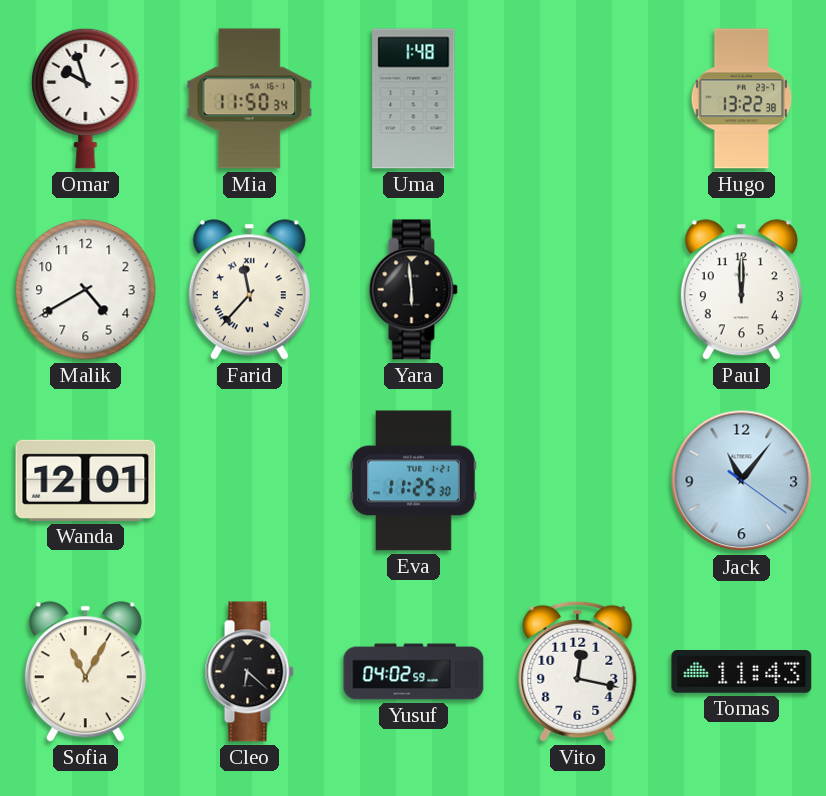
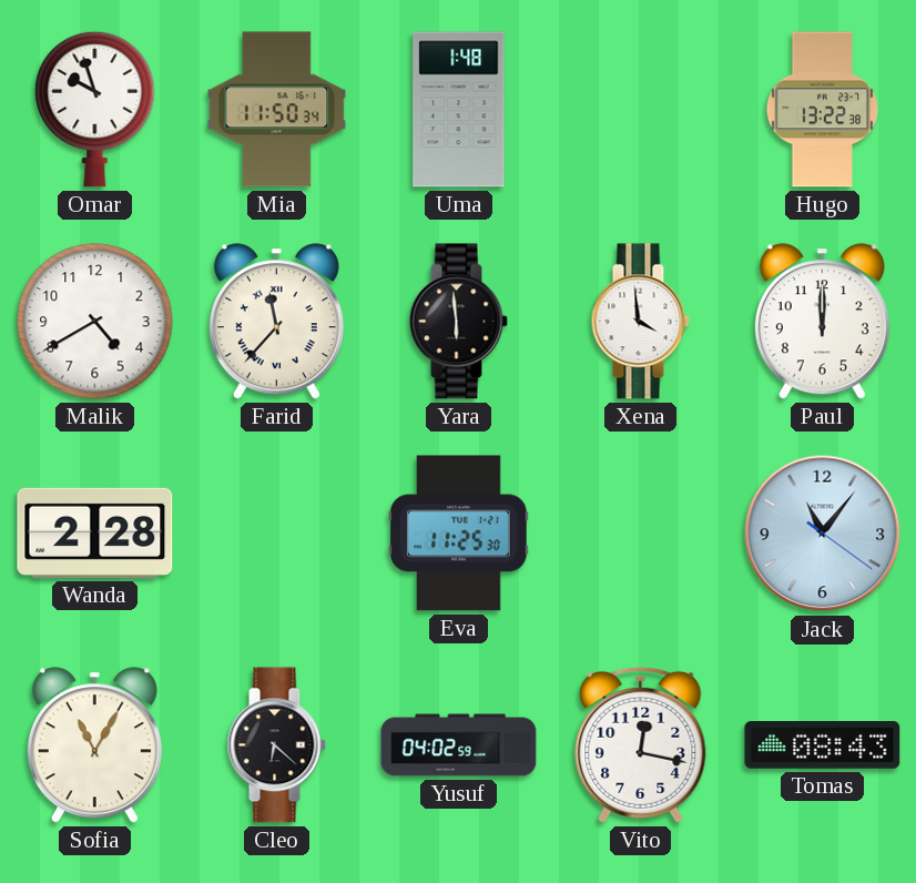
Xena: none -> 3:59
Wanda: 12:01 -> 2:28
Tomas: 11:43 -> 08:43
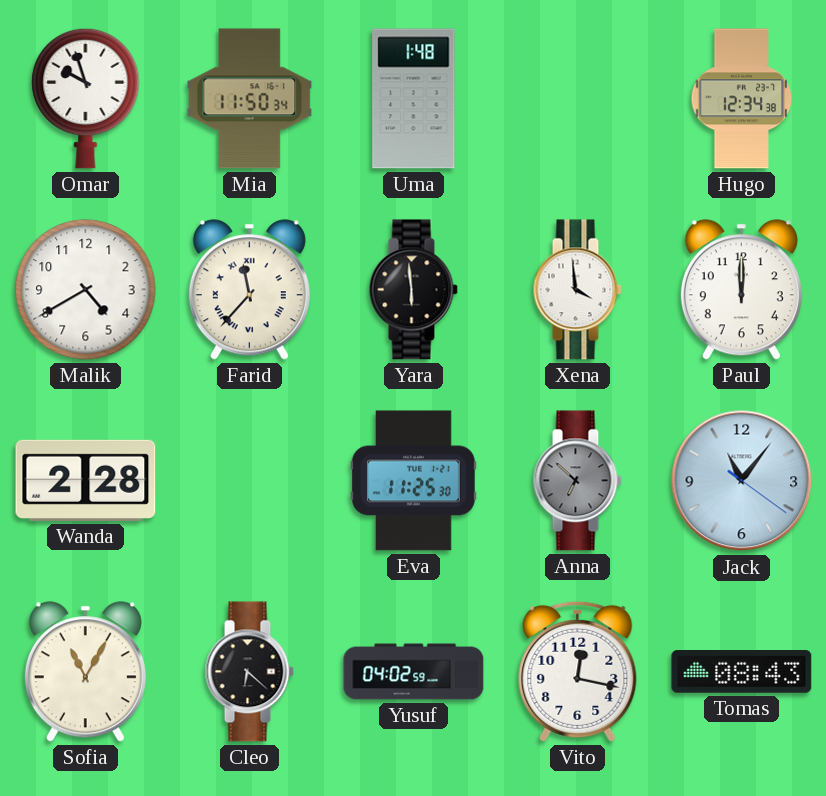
Hugo: 13:22 -> 12:34
Anna: none -> 6:52
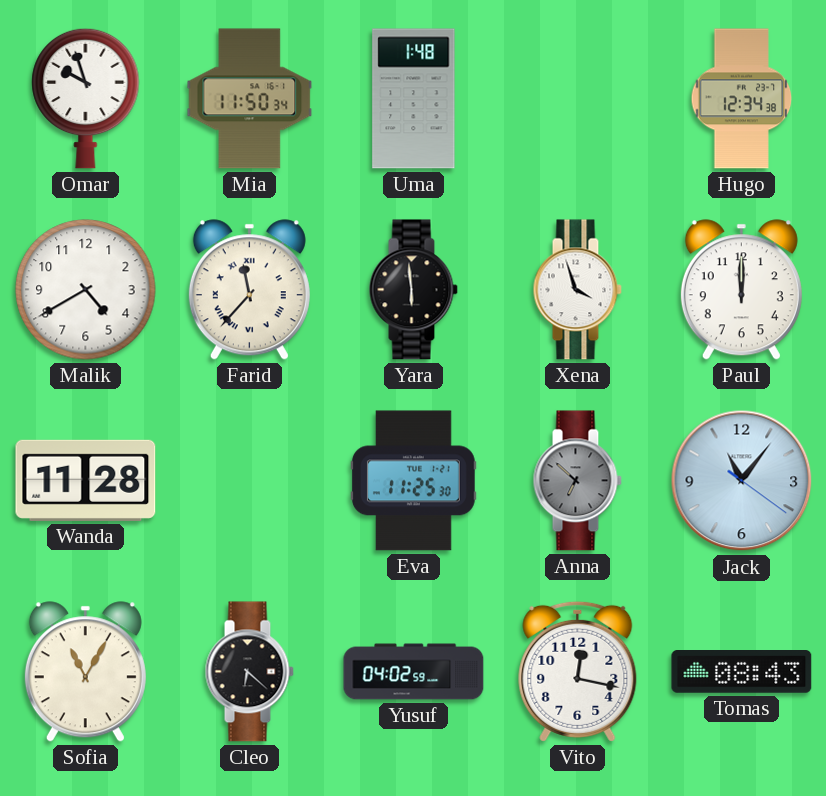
Xena: 3:59 -> 3:57
Wanda: 2:28 -> 11:28
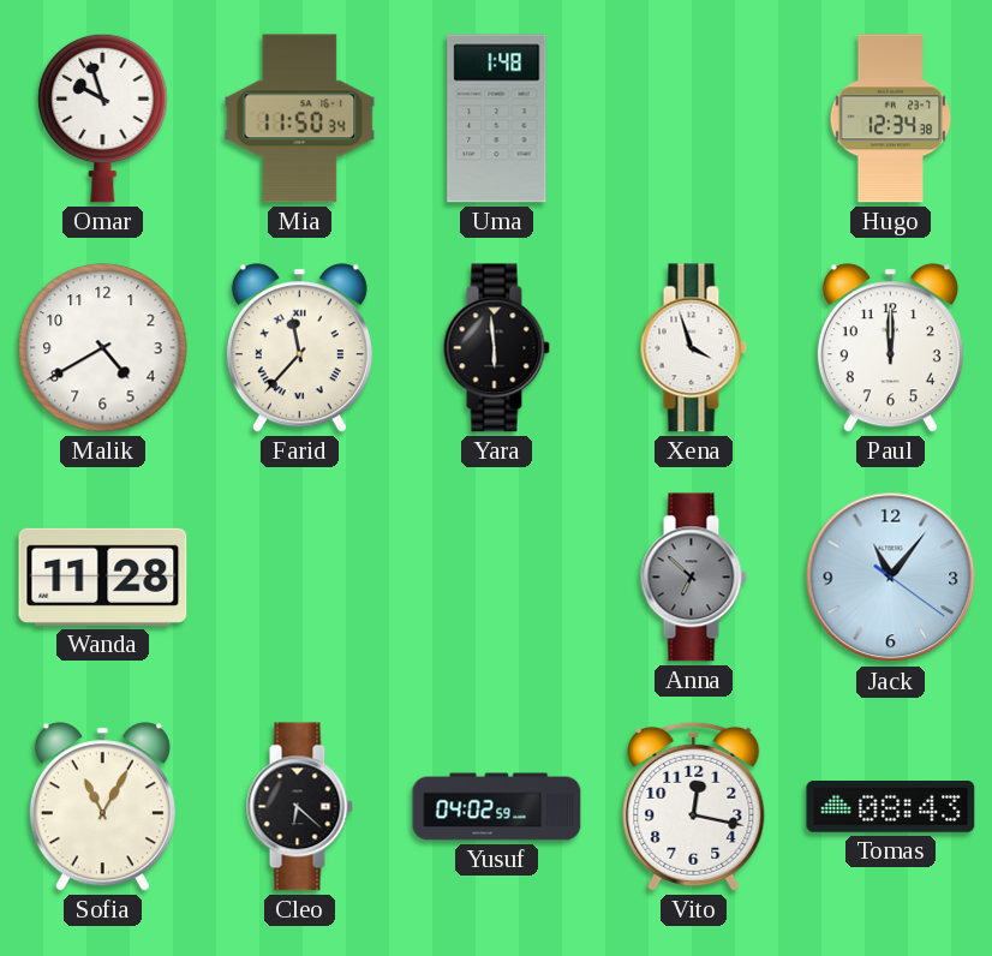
Eva: 11:25 -> none
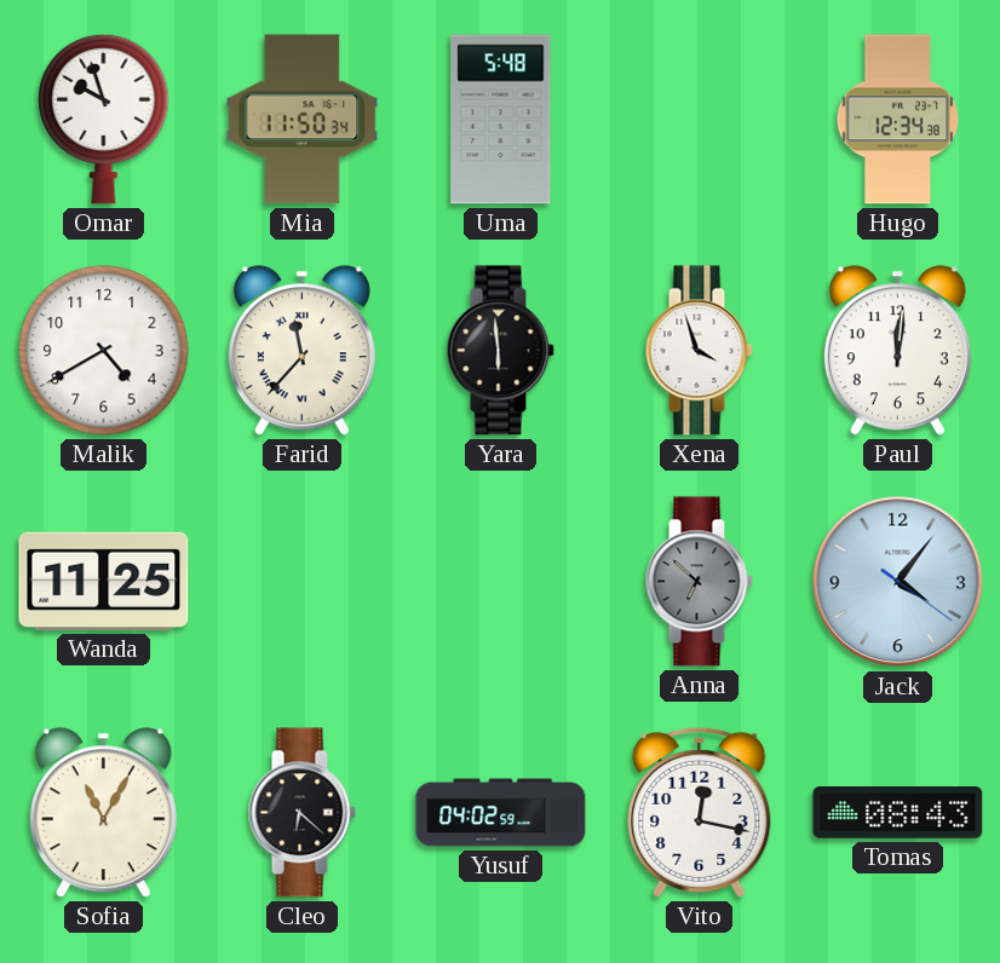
Uma: 1:48 -> 5:48
Paul: 12:00 -> 12:01
Wanda: 11:28 -> 11:25
Jack: 11:06 -> 4:06
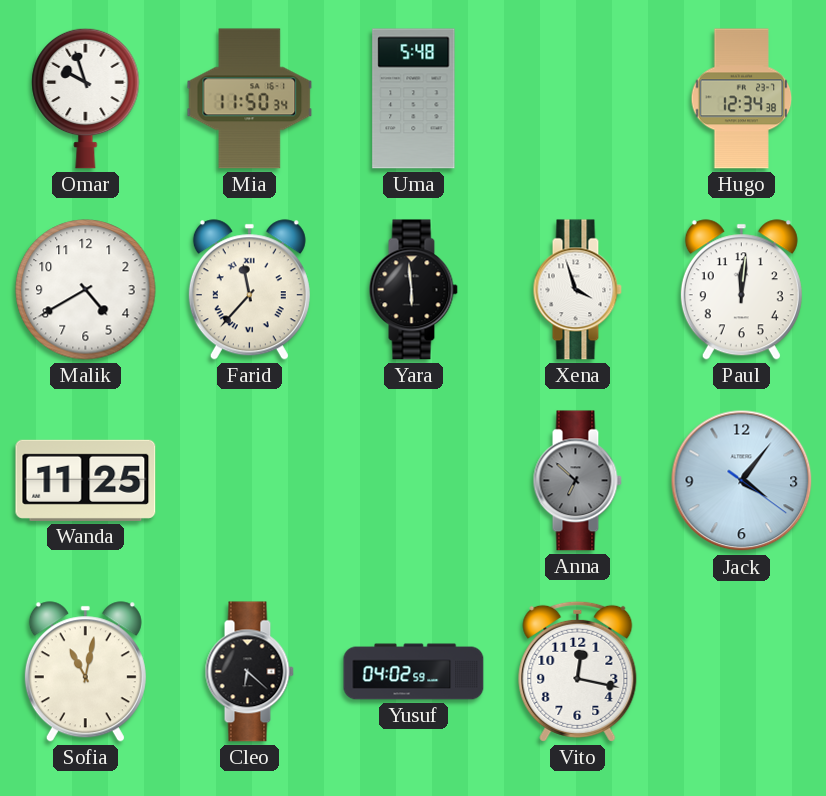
Sofia: 11:05 -> 11:02
Tomas: 08:43 -> none
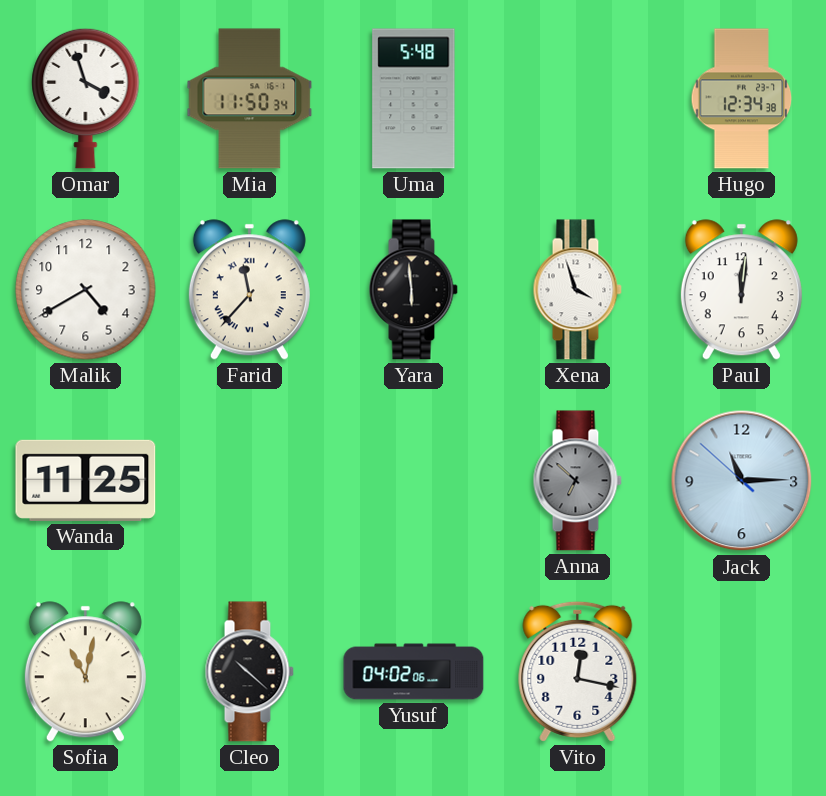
Omar: 9:57 -> 3:57
Jack: 4:06 -> 11:14
Cleo: 6:22 -> 10:22
Yusuf: 04:02:59 -> 04:02:06
